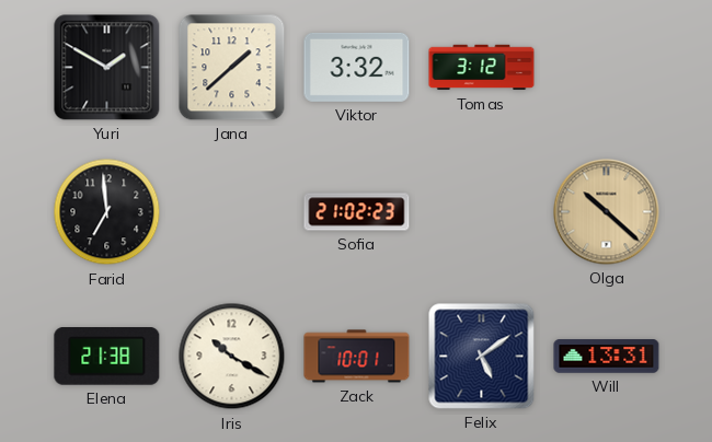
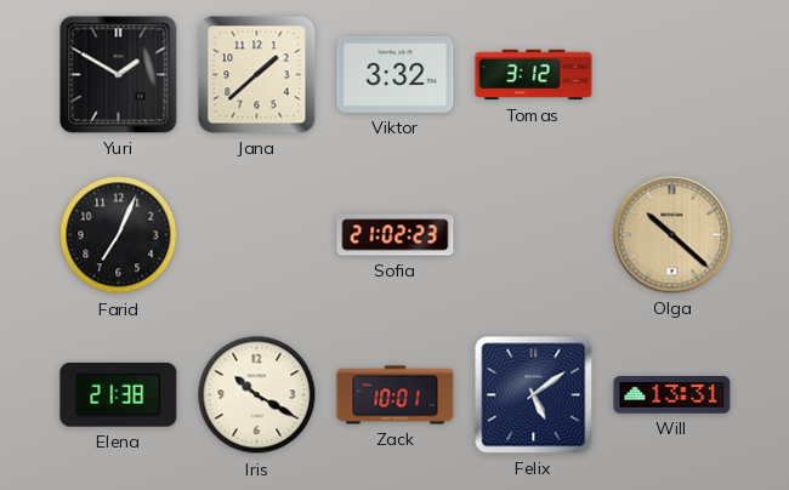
Farid: 6:59 -> 7:04
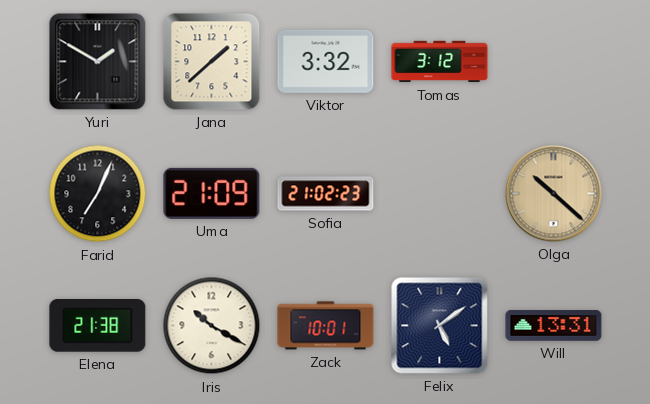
Uma: none -> 21:09
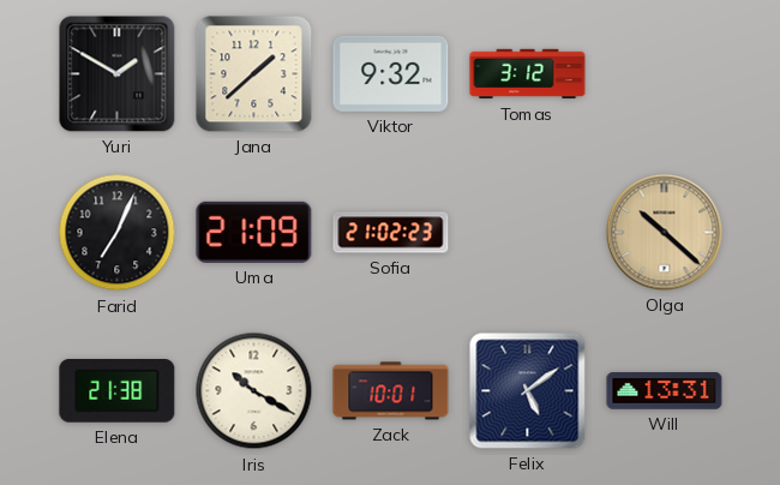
Viktor: 3:32 -> 9:32
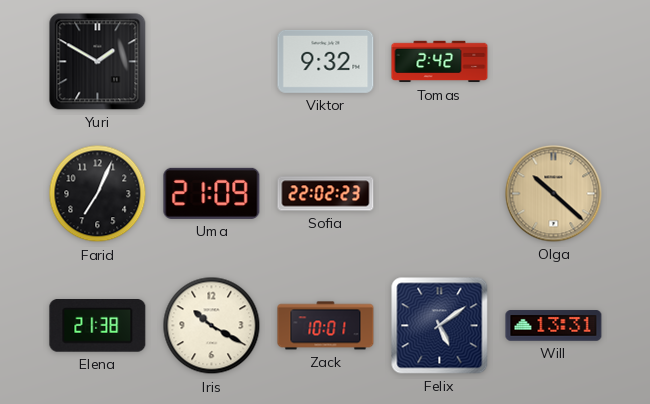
Jana: 1:38 -> none
Tomas: 3:12 -> 2:42
Sofia: 21:02 -> 22:02
